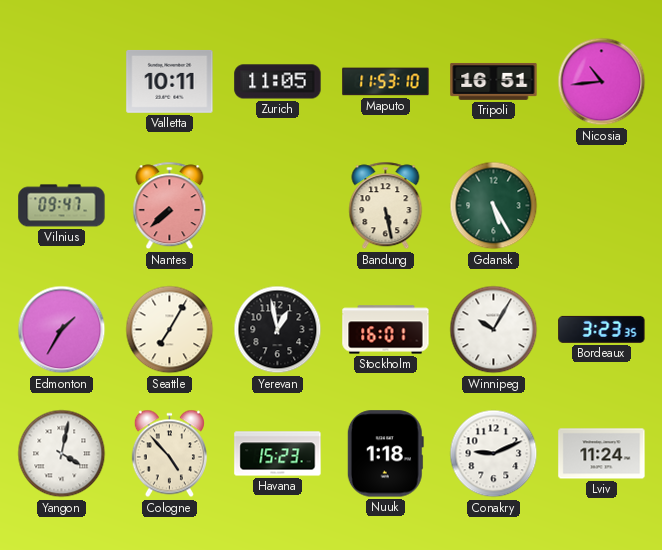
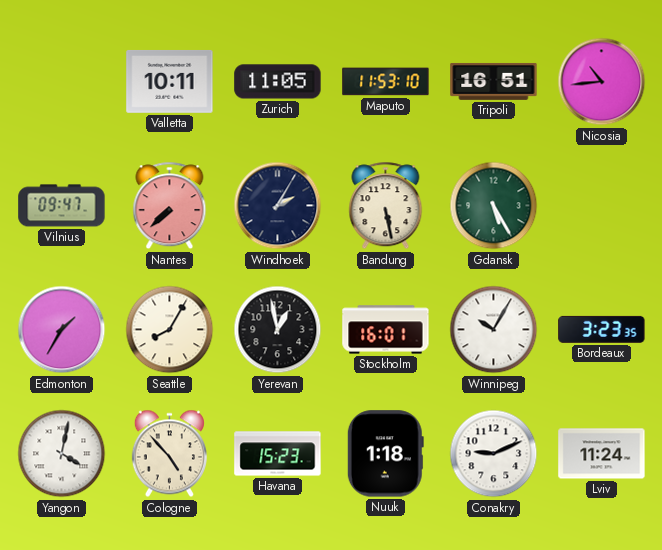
Windhoek: none -> 2:05
Seattle: 7:05 -> 8:05
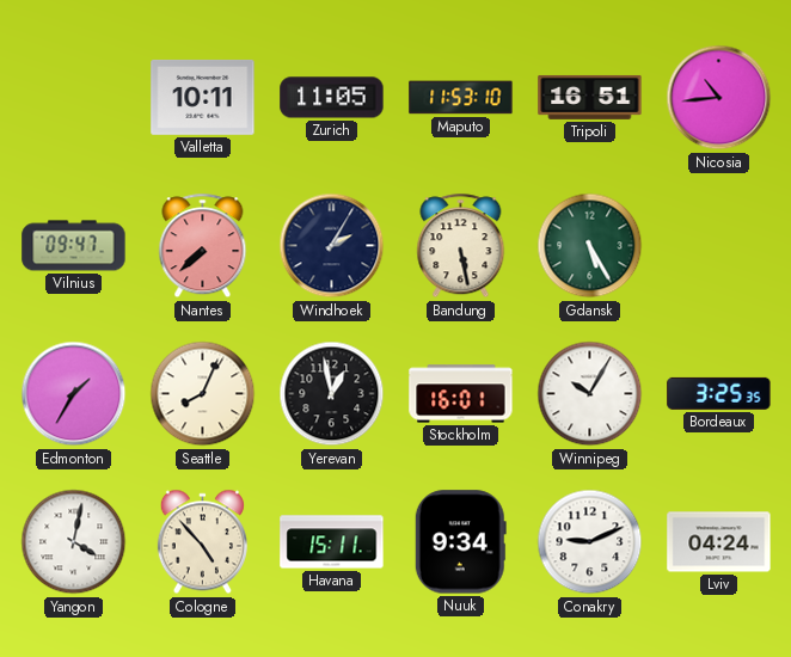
Seattle: 8:05 -> 8:04
Bordeaux: 3:23 -> 3:25
Havana: 15:23 -> 15:11
Nuuk: 1:18 -> 9:34
Lviv: 11:24 -> 04:24
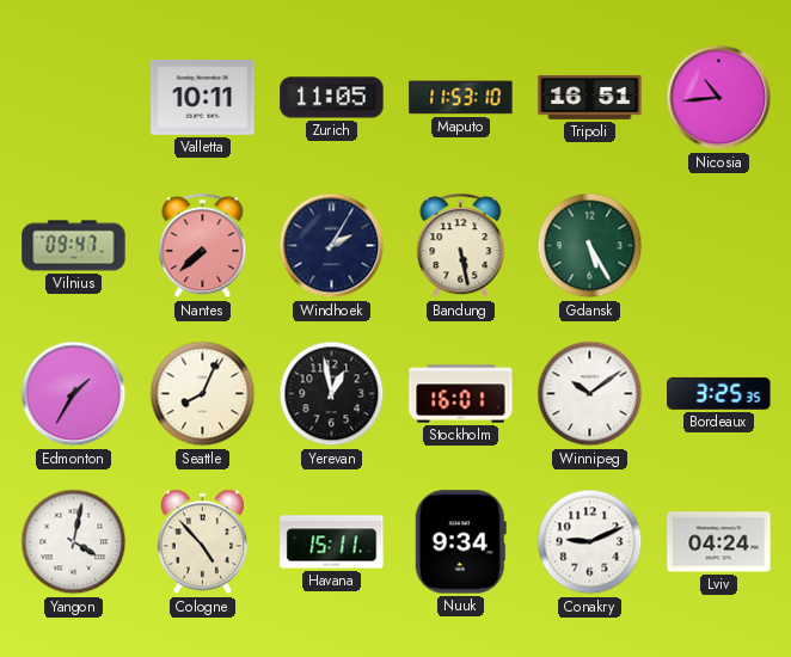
Winnipeg: 10:05 -> 10:09
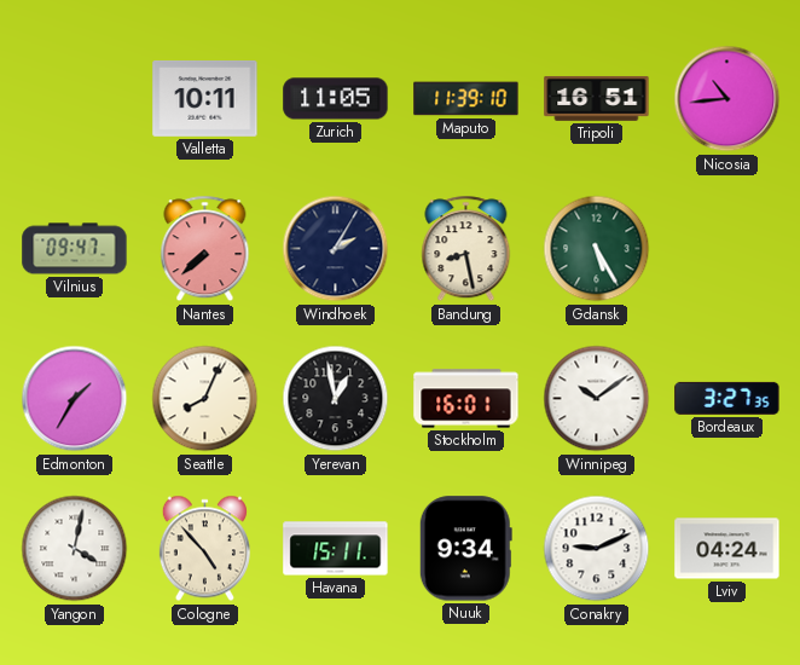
Maputo: 11:53 -> 11:39
Bandung: 5:28 -> 8:28
Bordeaux: 3:25 -> 3:27
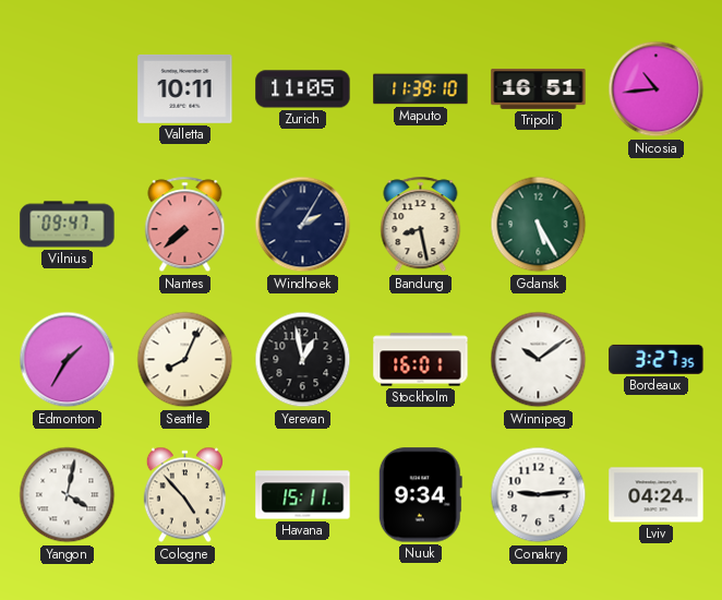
Conakry: 9:11 -> 9:14
